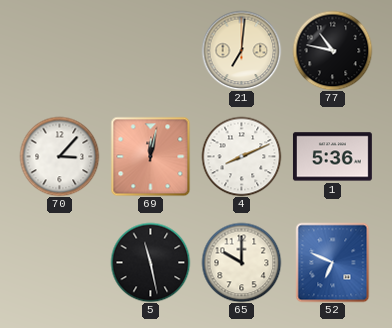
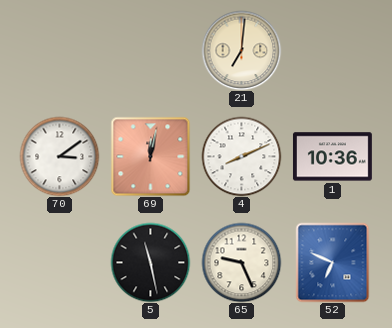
77: 10:47 -> none
70: 3:07 -> 3:09
1: 5:36 -> 10:36
65: 10:00 -> 9:26
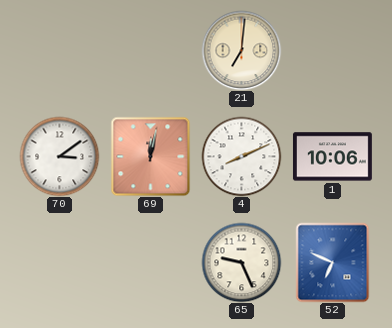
1: 10:36 -> 10:06
5: 11:28 -> none
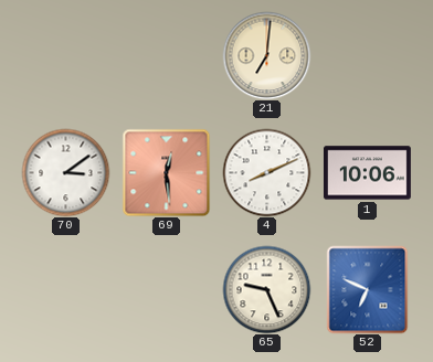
69: 12:02 -> 12:29
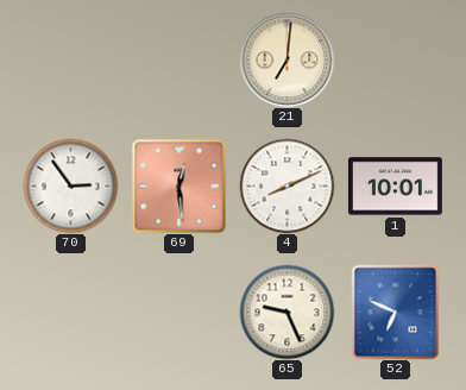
70: 3:09 -> 2:54
1: 10:06 -> 10:01
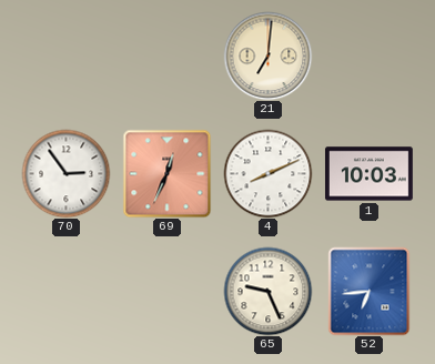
69: 12:29 -> 12:34
1: 10:01 -> 10:03
52: 6:49 -> 6:44
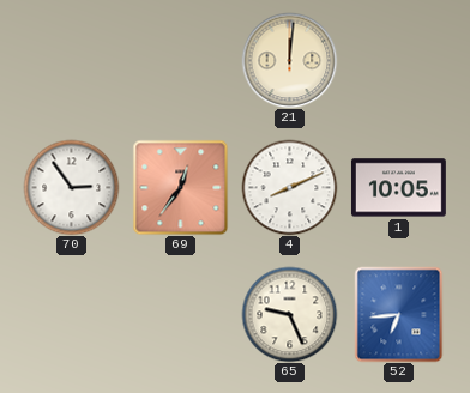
21: 7:01 -> 12:01
69: 12:34 -> 12:36
1: 10:03 -> 10:05
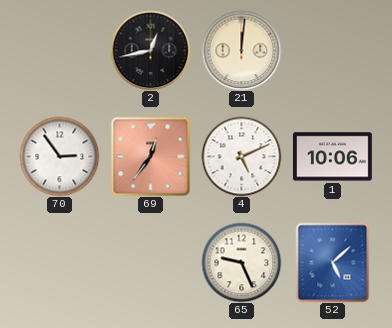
2: none -> 12:43
4: 8:11 -> 5:11
1: 10:05 -> 10:06
52: 6:44 -> 5:08
